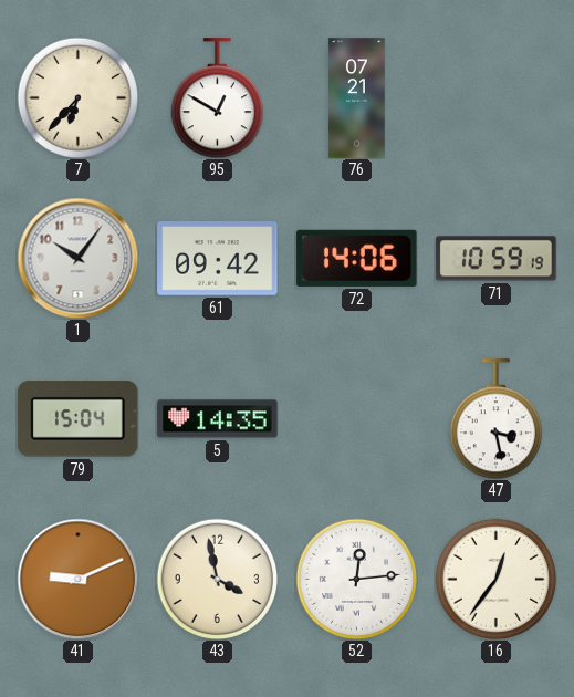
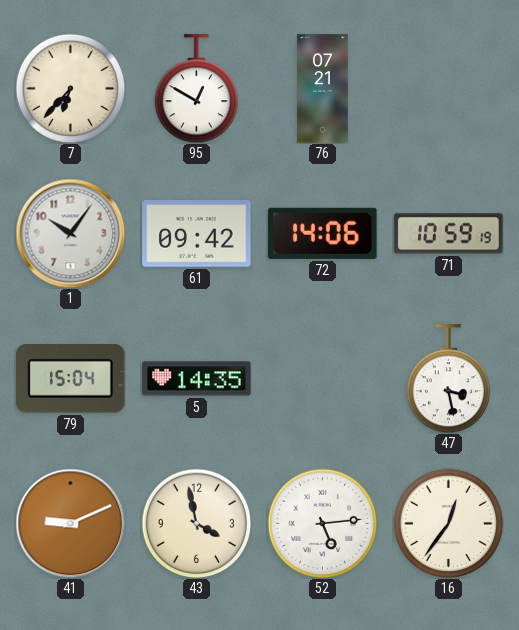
52: 12:14 -> 5:14
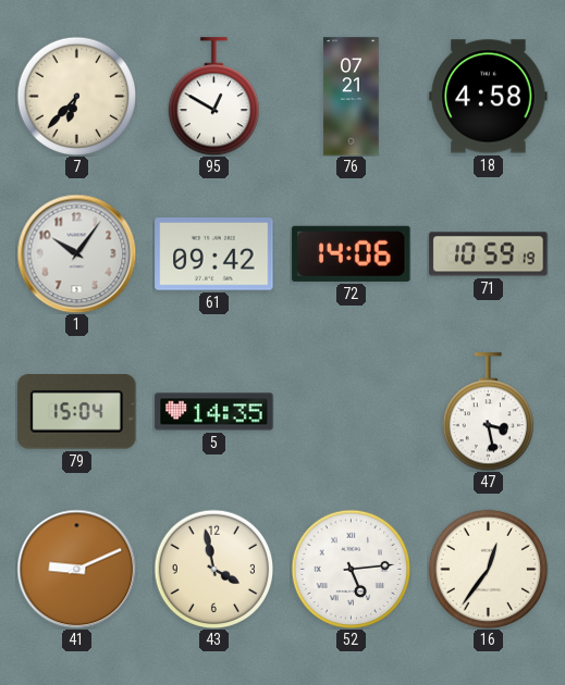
18: none -> 4:58
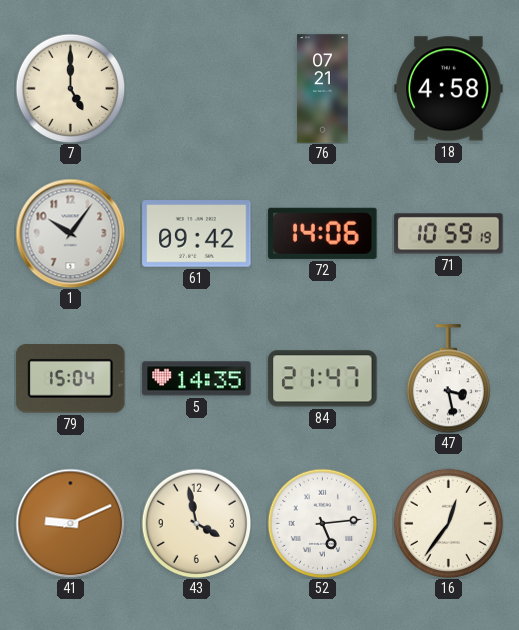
7: 6:37 -> 5:00
95: 12:50 -> none
84: none -> 21:47
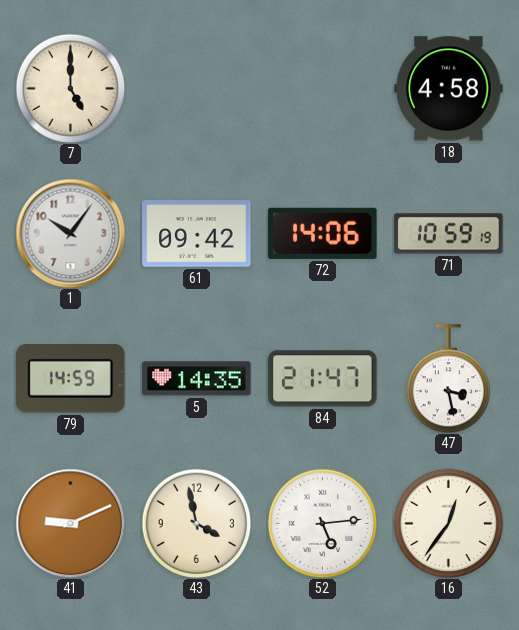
76: 07:21 -> none
79: 15:04 -> 14:59
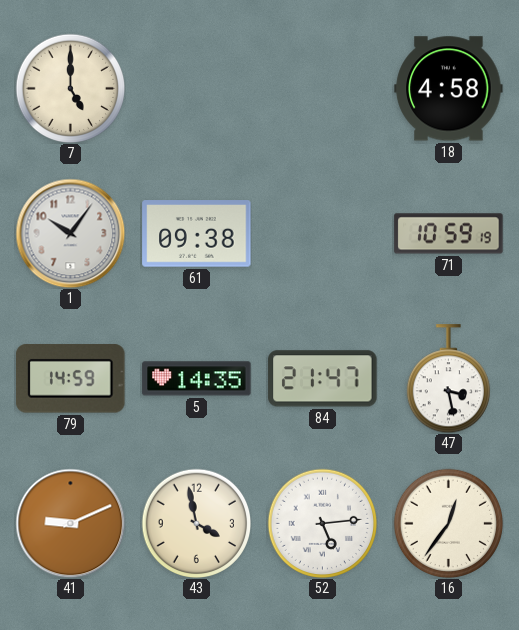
61: 09:42 -> 09:38
72: 14:06 -> none
